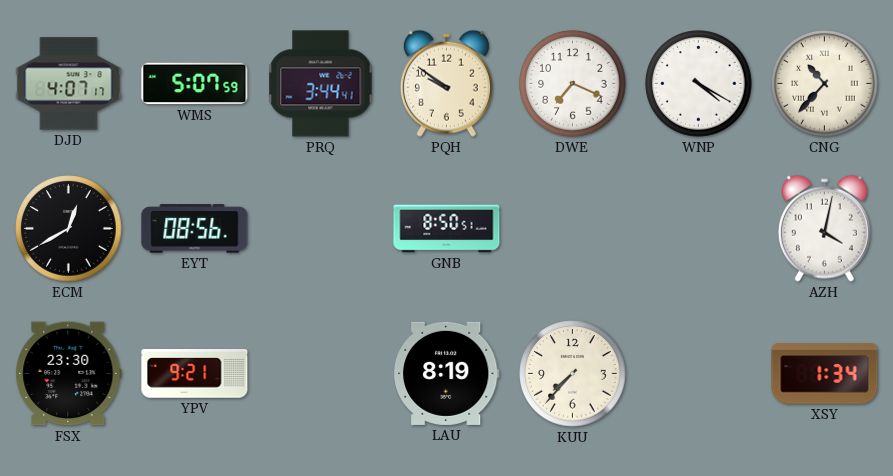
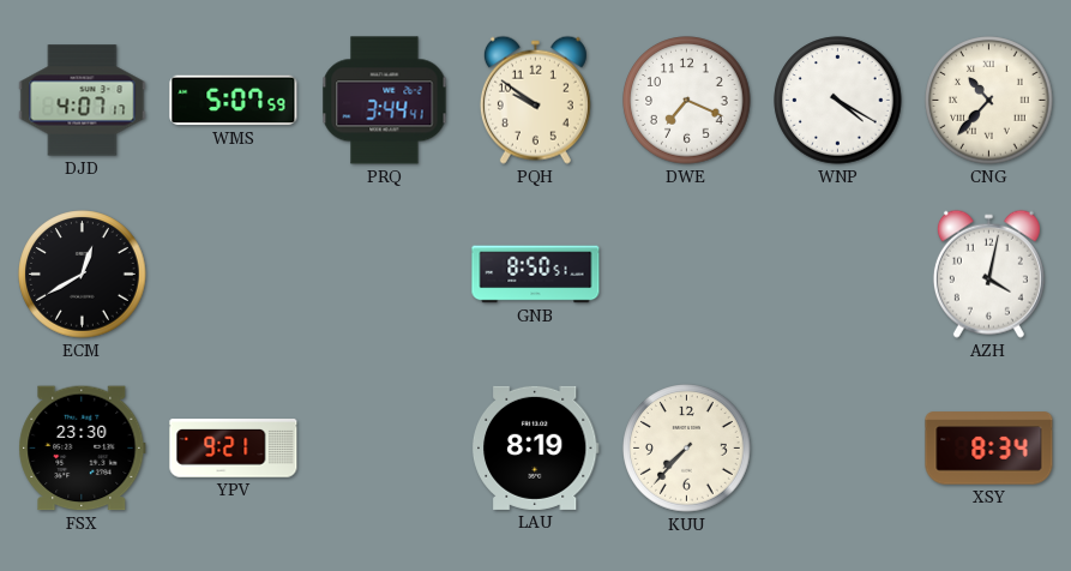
EYT: 08:56 -> none
XSY: 1:34 -> 8:34
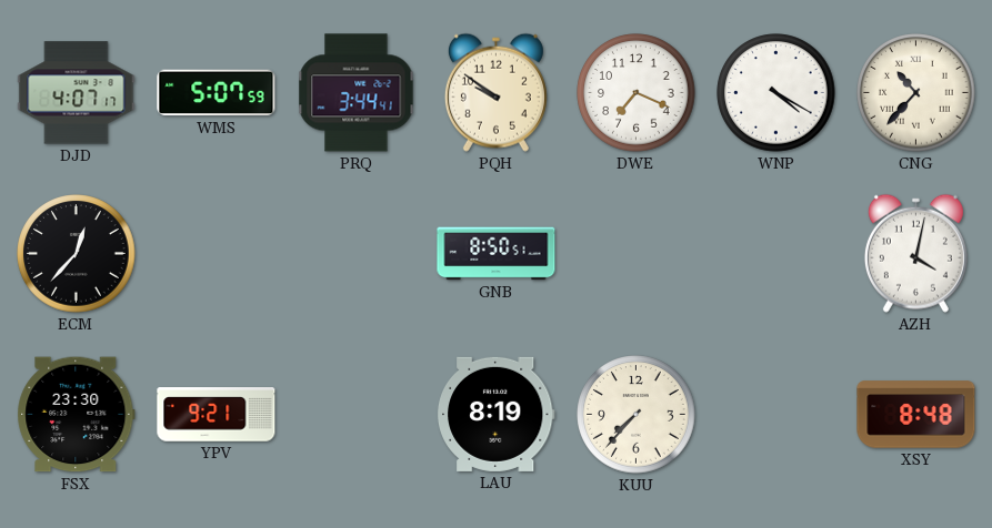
ECM: 12:40 -> 12:37
XSY: 8:34 -> 8:48
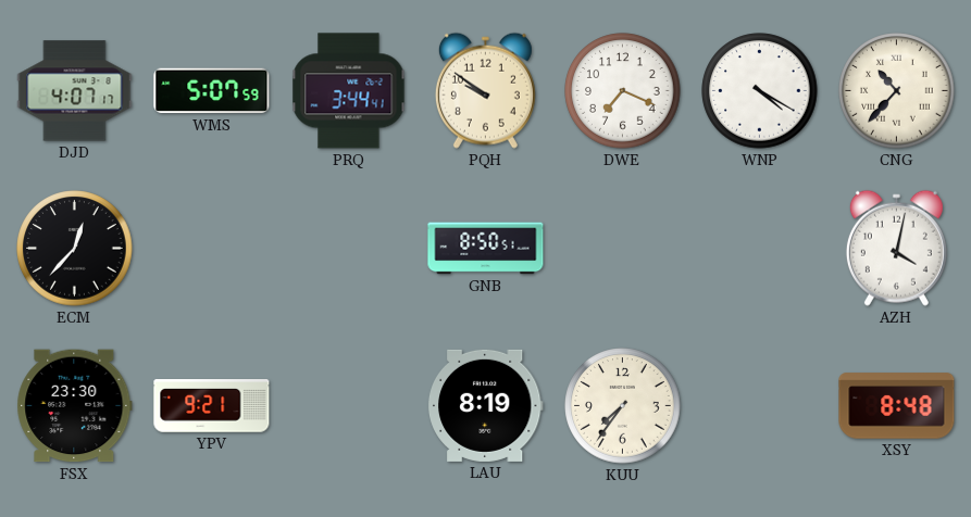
KUU: 7:37 -> 7:36
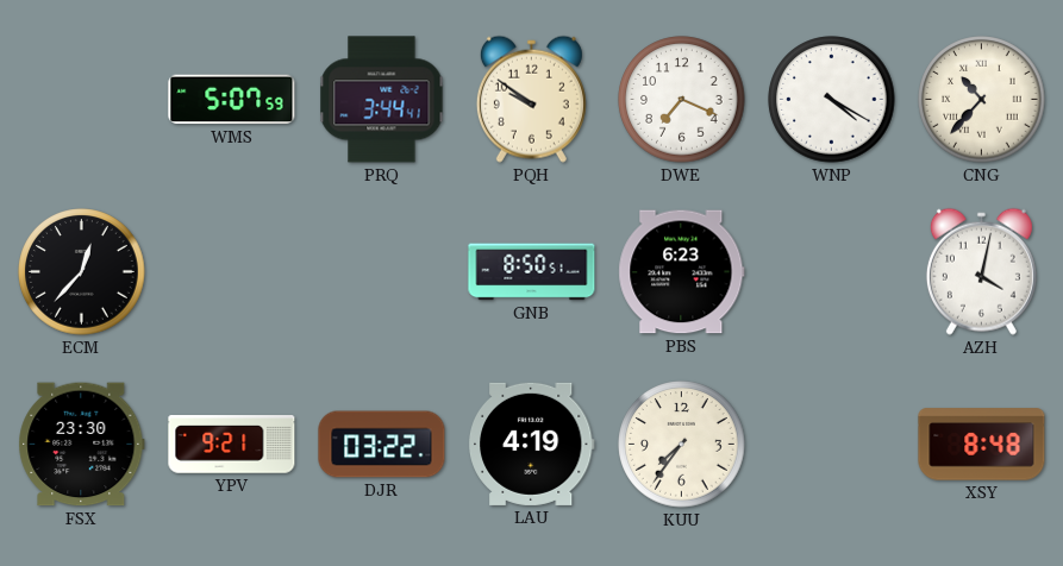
DJD: 4:07 -> none
PBS: none -> 6:23
DJR: none -> 03:22
LAU: 8:19 -> 4:19
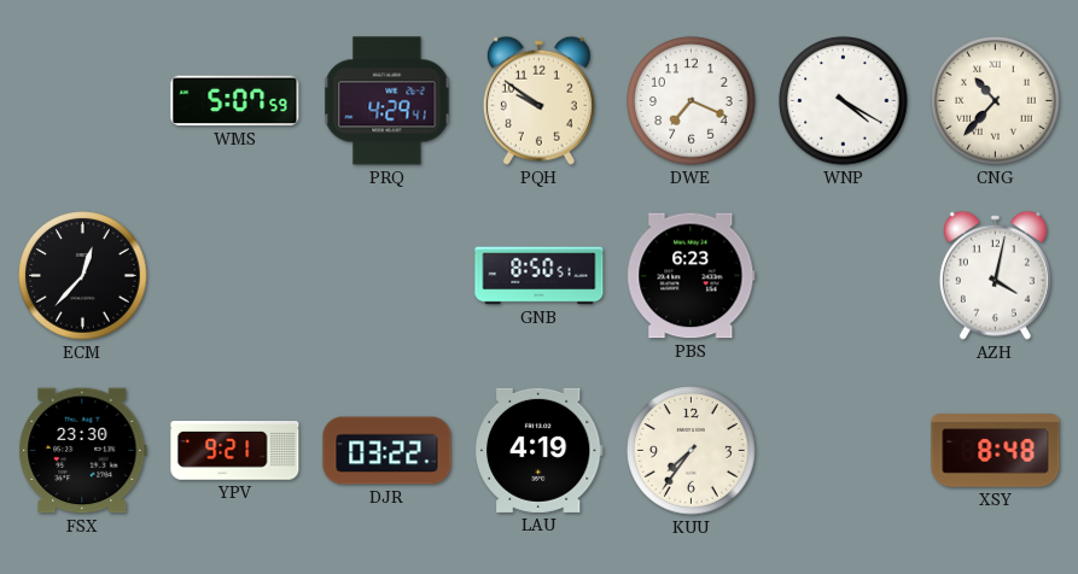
PRQ: 3:44 -> 4:29
